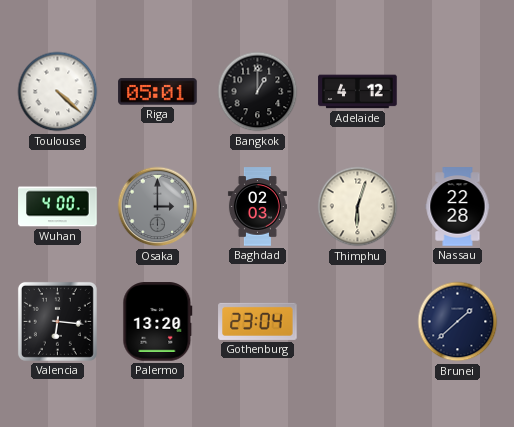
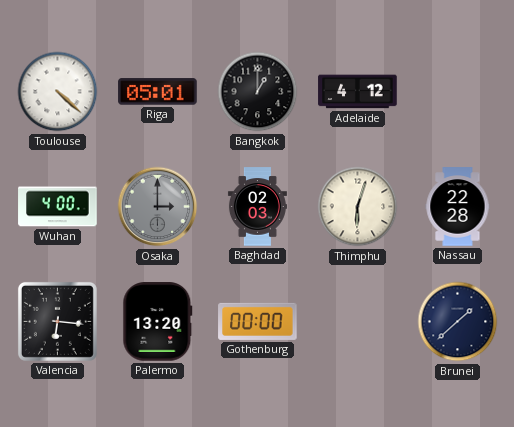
Gothenburg: 23:04 -> 00:00
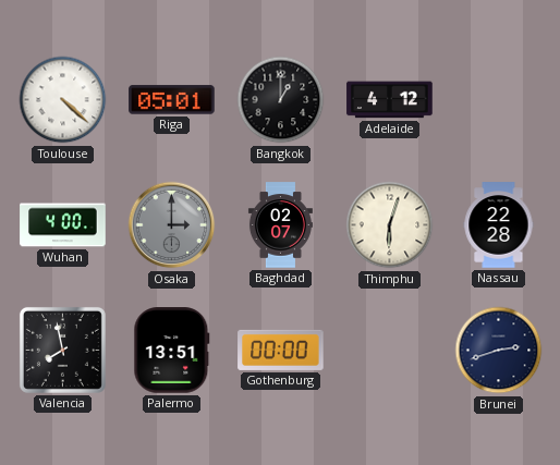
Baghdad: 02:03 -> 02:07
Valencia: 6:16 -> 7:58
Palermo: 13:20 -> 13:51
Brunei: 1:38 -> 2:42
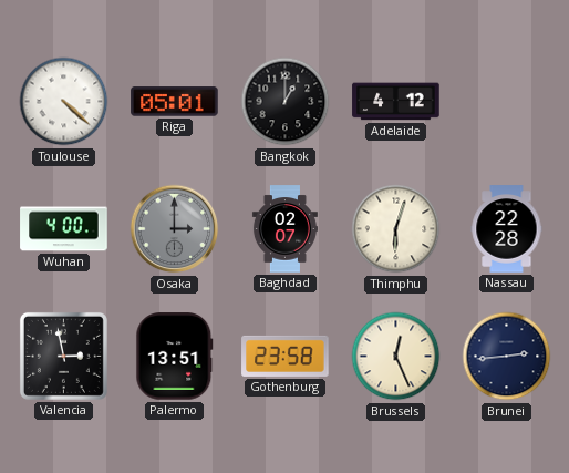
Valencia: 7:58 -> 2:58
Gothenburg: 00:00 -> 23:58
Brussels: none -> 12:26
Brunei: 2:42 -> 2:44
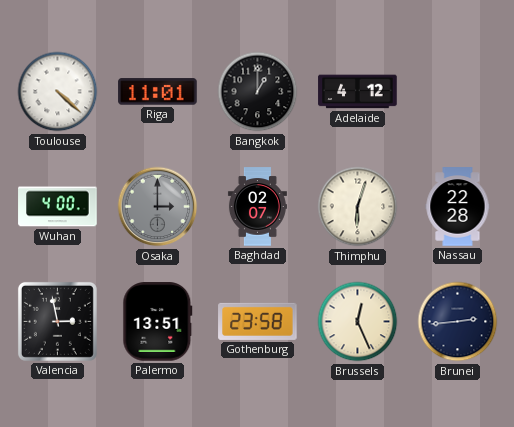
Riga: 05:01 -> 11:01
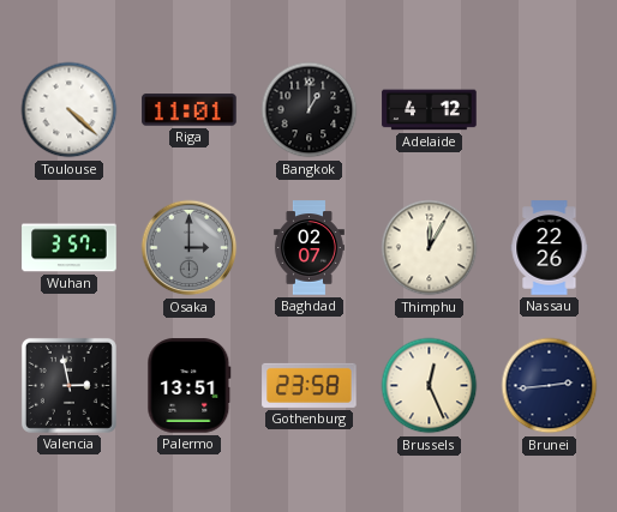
Wuhan: 4:00 -> 3:57
Thimphu: 6:03 -> 12:05
Nassau: 22:28 -> 22:26
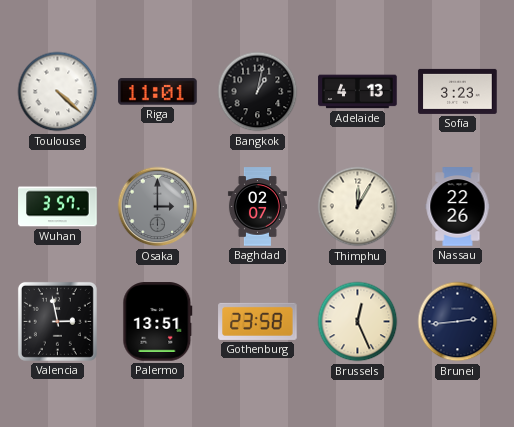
Bangkok: 1:00 -> 1:02
Adelaide: 4:12 -> 4:13
Sofia: none -> 3:23
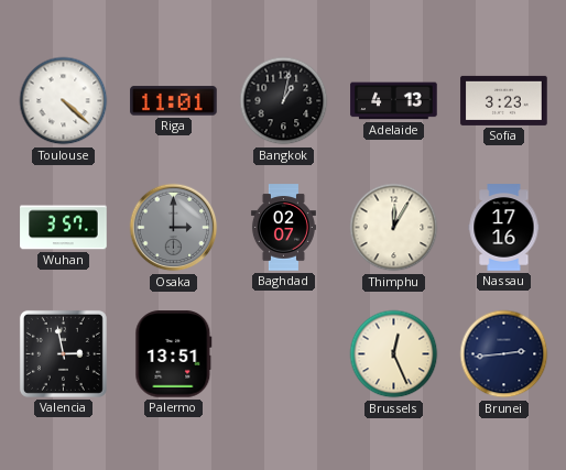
Nassau: 22:26 -> 17:16
Gothenburg: 23:58 -> none
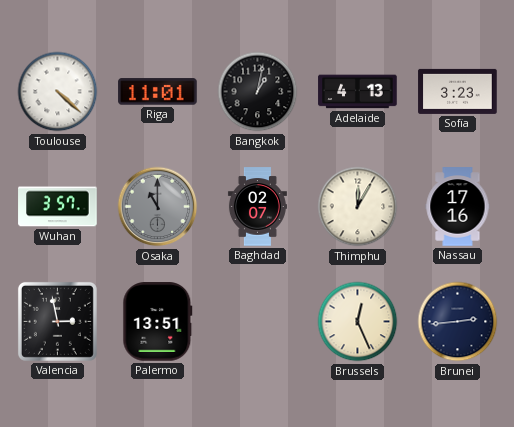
Osaka: 3:00 -> 11:00
